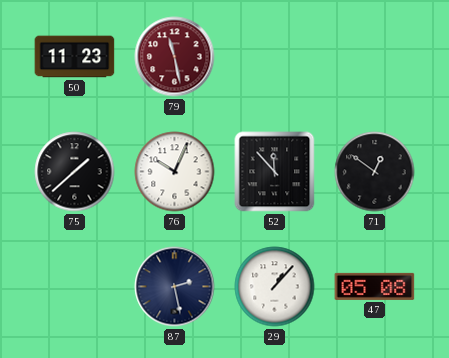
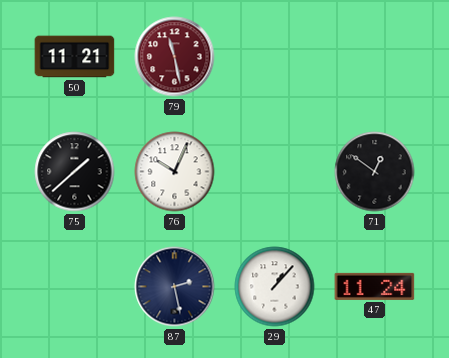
50: 11:23 -> 11:21
52: 11:53 -> none
47: 05:08 -> 11:24
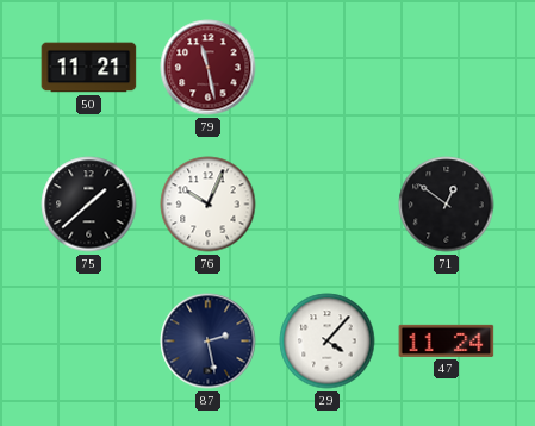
29: 1:07 -> 4:07
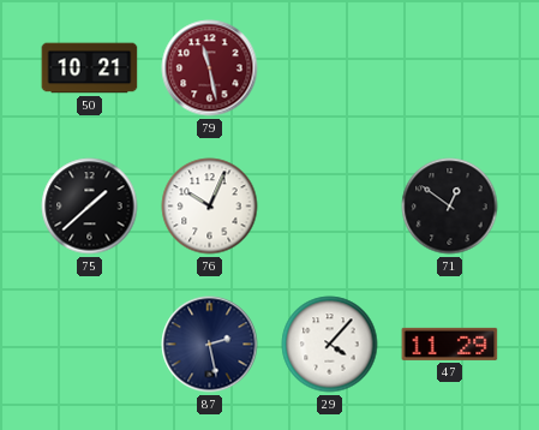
50: 11:21 -> 10:21
47: 11:24 -> 11:29
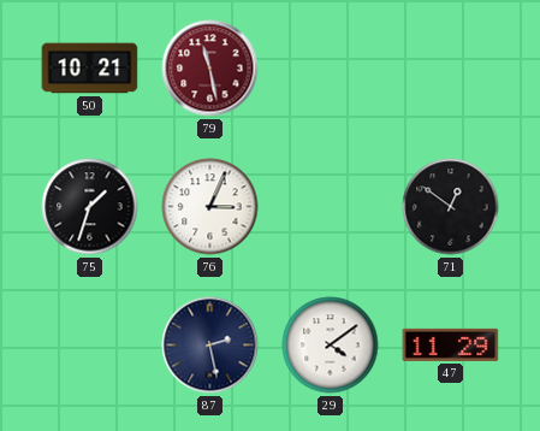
75: 1:38 -> 1:33
76: 10:04 -> 3:04
29: 4:07 -> 4:09
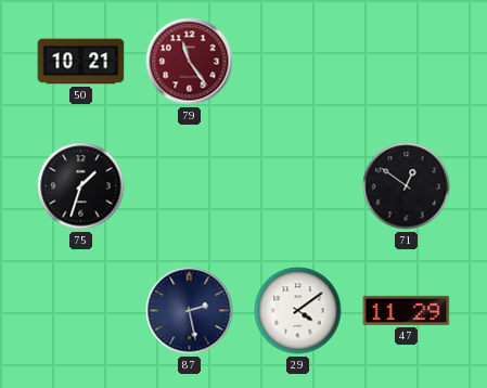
79: 11:28 -> 11:24
76: 3:04 -> none
